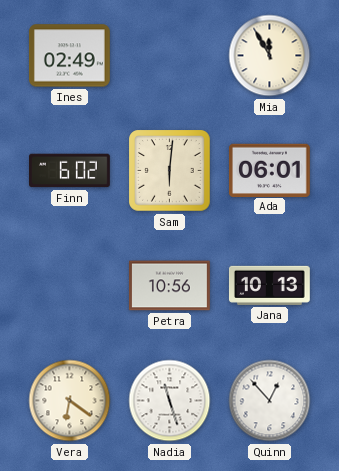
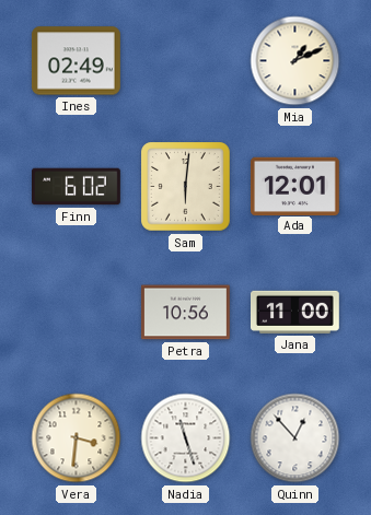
Mia: 11:55 -> 1:11
Ada: 06:01 -> 12:01
Jana: 10:13 -> 11:00
Vera: 6:21 -> 3:31
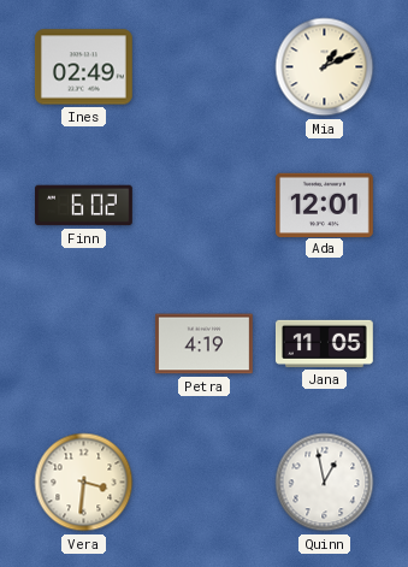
Sam: 6:01 -> none
Petra: 10:56 -> 4:19
Jana: 11:00 -> 11:05
Nadia: 11:27 -> none
Quinn: 12:53 -> 12:58
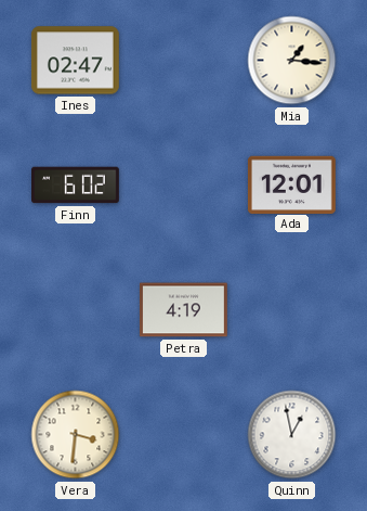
Ines: 02:49 -> 02:47
Mia: 1:11 -> 1:16
Jana: 11:05 -> none
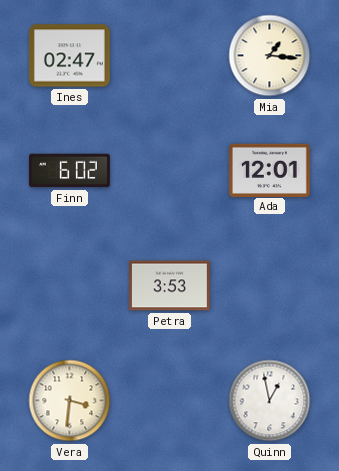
Petra: 4:19 -> 3:53
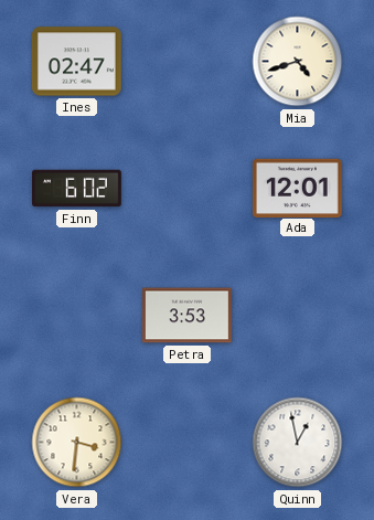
Mia: 1:16 -> 4:42
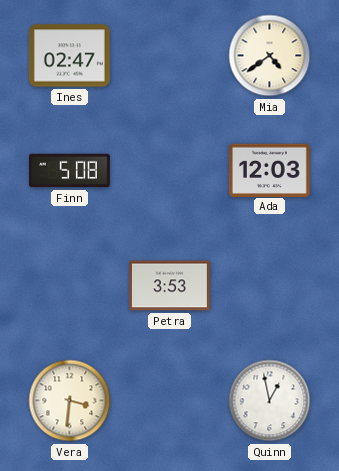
Mia: 4:42 -> 4:39
Finn: 6:02 -> 5:08
Ada: 12:01 -> 12:03
